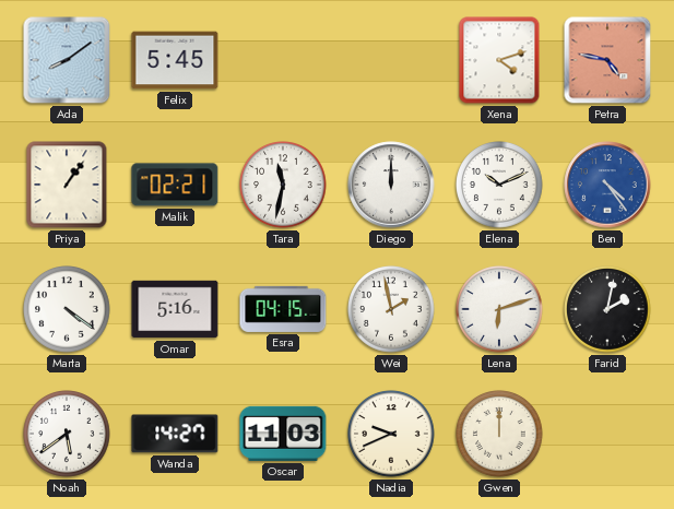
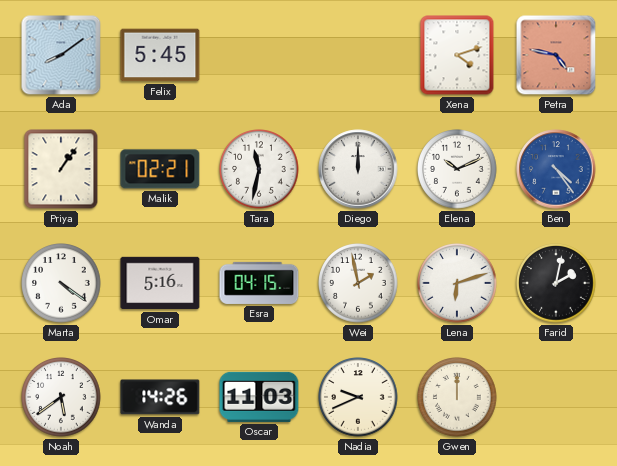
Wanda: 14:27 -> 14:26
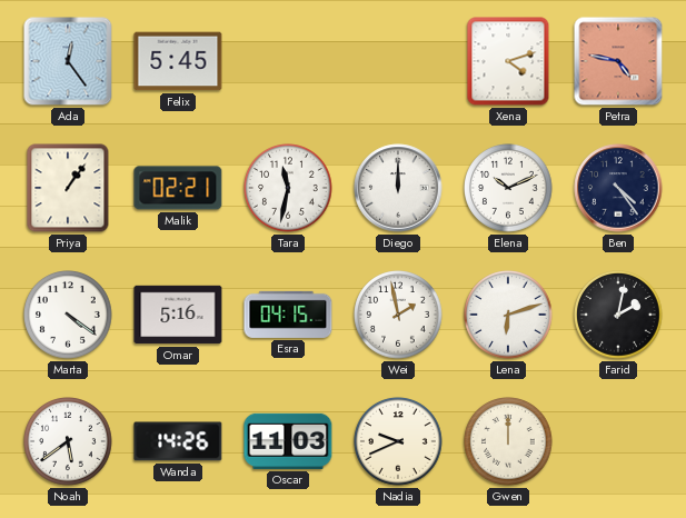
Ada: 8:09 -> 12:24
Ben dial: blue -> navy
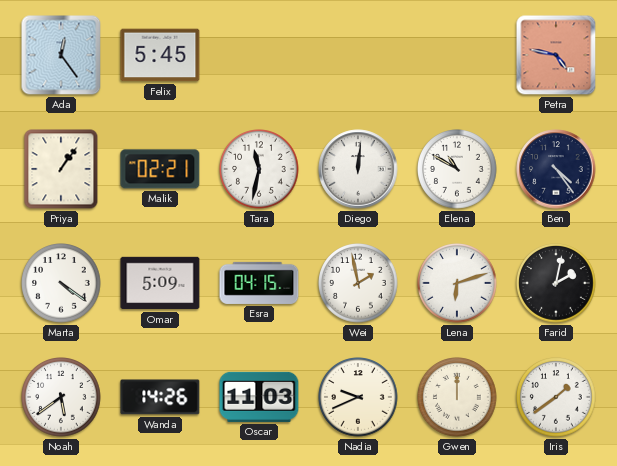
Xena: 4:12 -> none
Diego: 12:00 -> 12:01
Elena: 10:11 -> 10:50
Omar: 5:16 -> 5:09
Iris: none -> 1:39
